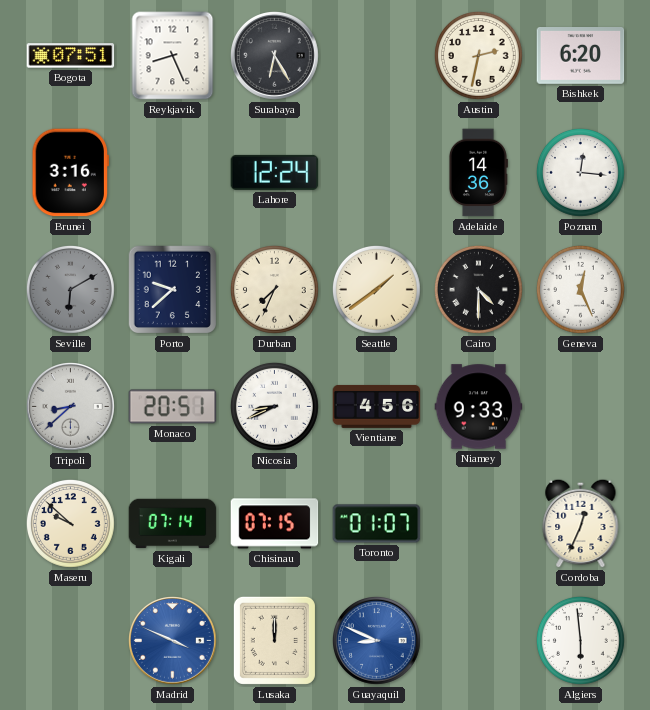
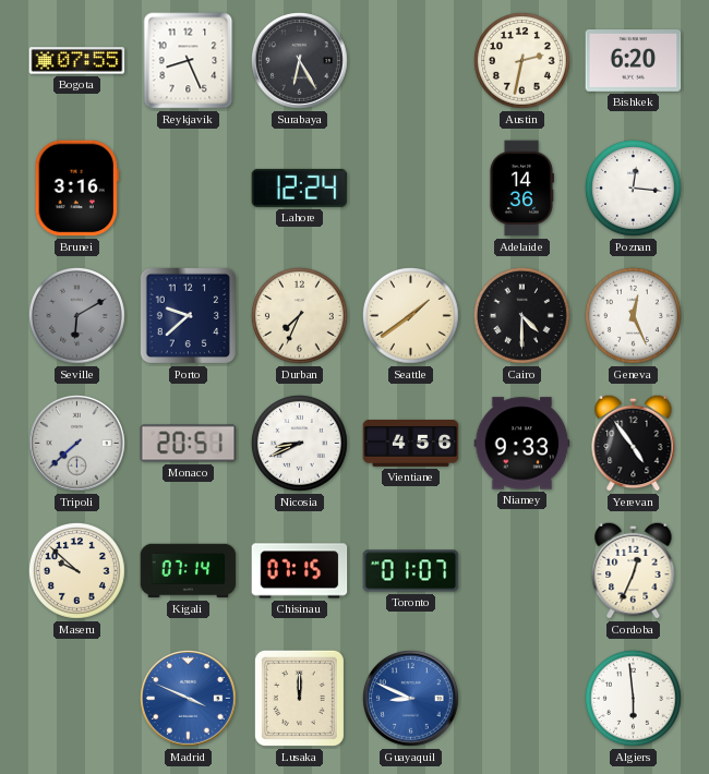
Bogota: 07:51 -> 07:55
Tripoli: 8:38 -> 7:38
Yerevan: none -> 4:54
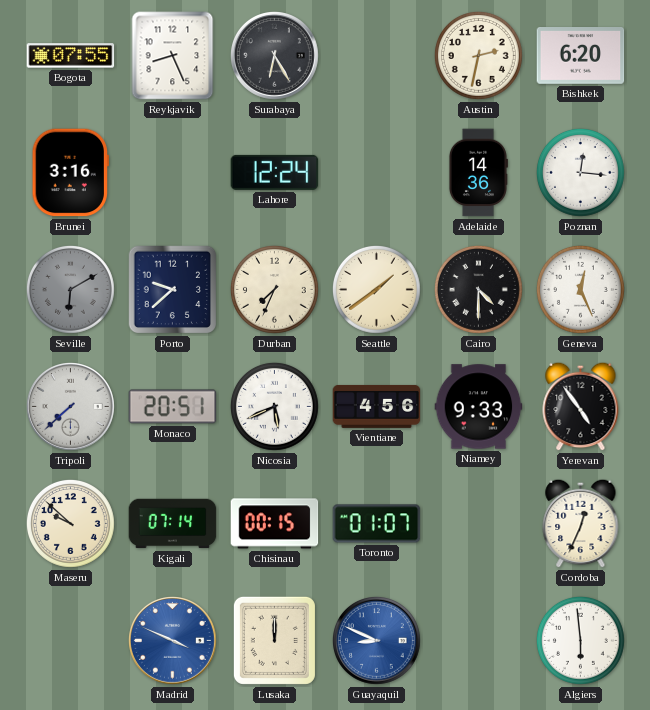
Nicosia: 8:41 -> 5:41
Chisinau: 07:15 -> 00:15
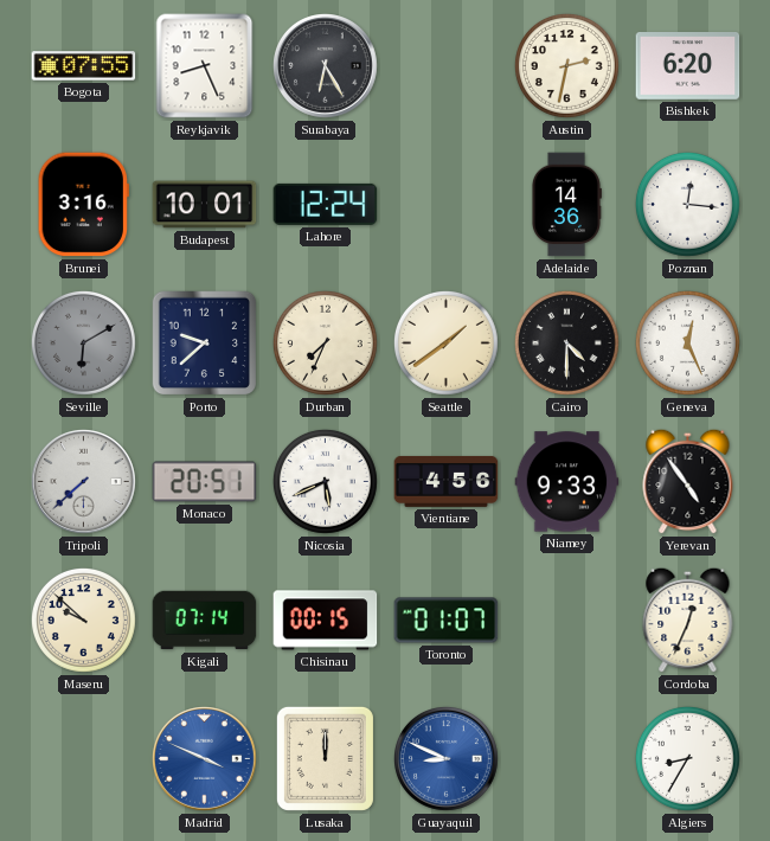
Budapest: none -> 10:01
Algiers: 5:59 -> 8:35
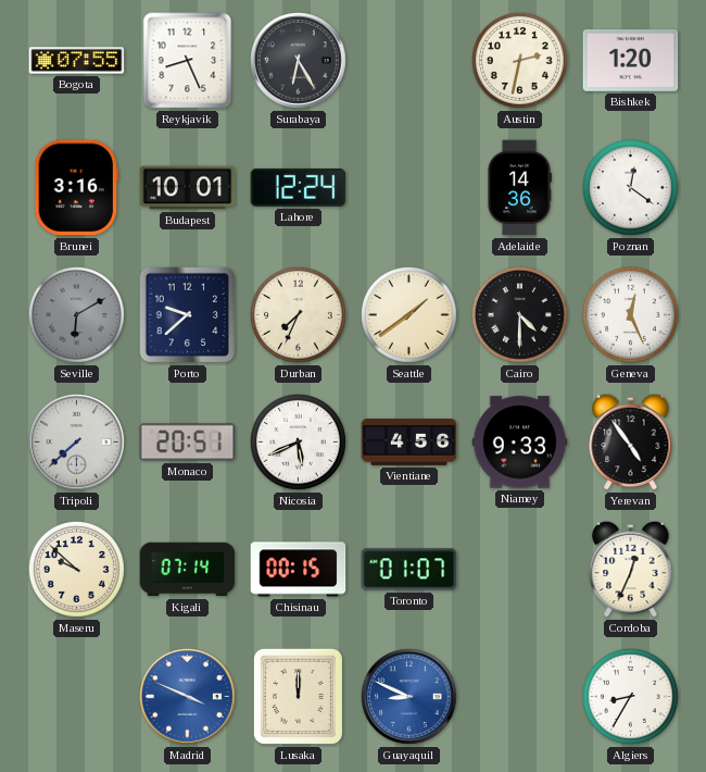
Bishkek: 6:20 -> 1:20
Poznan: 12:16 -> 12:21
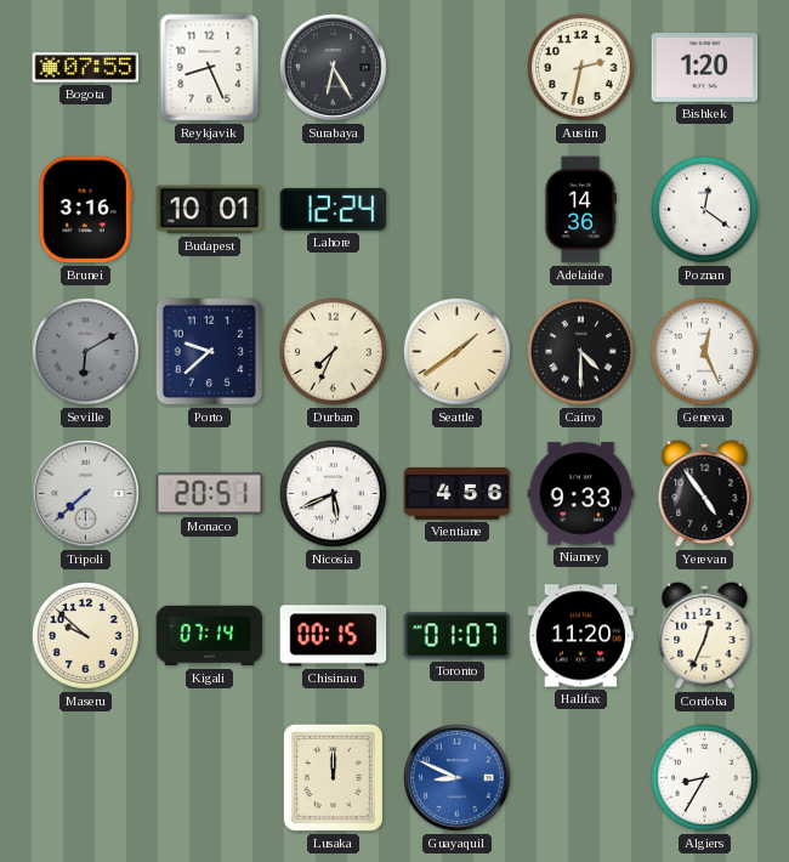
Halifax: none -> 11:20
Madrid: 3:49 -> none
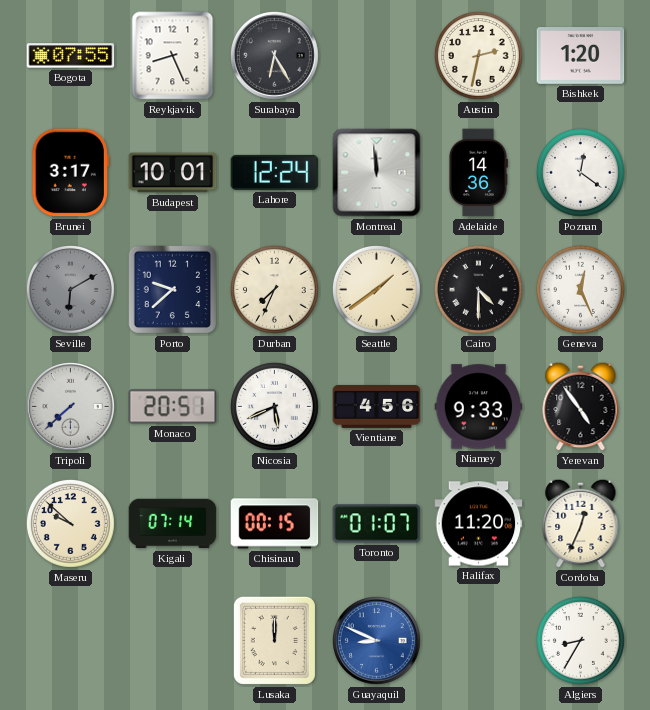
Brunei: 3:16 -> 3:17
Montreal: none -> 11:59
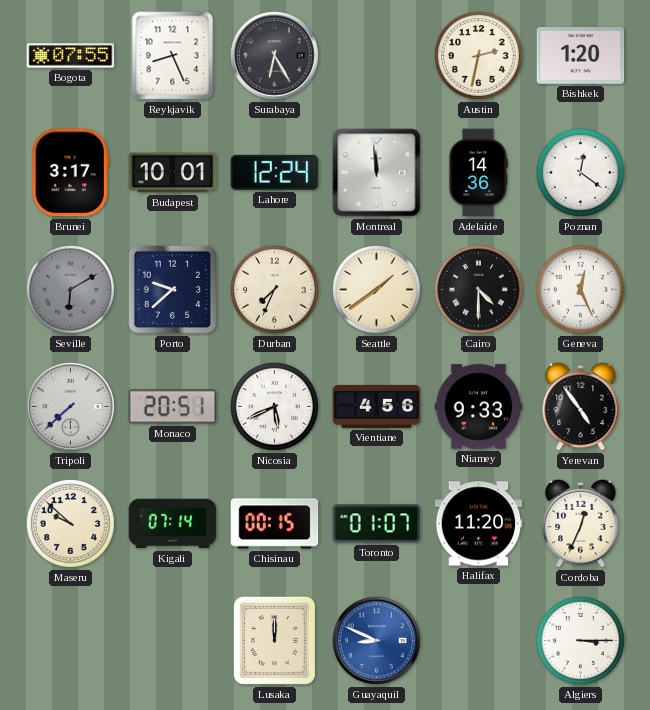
Algiers: 8:35 -> 3:15
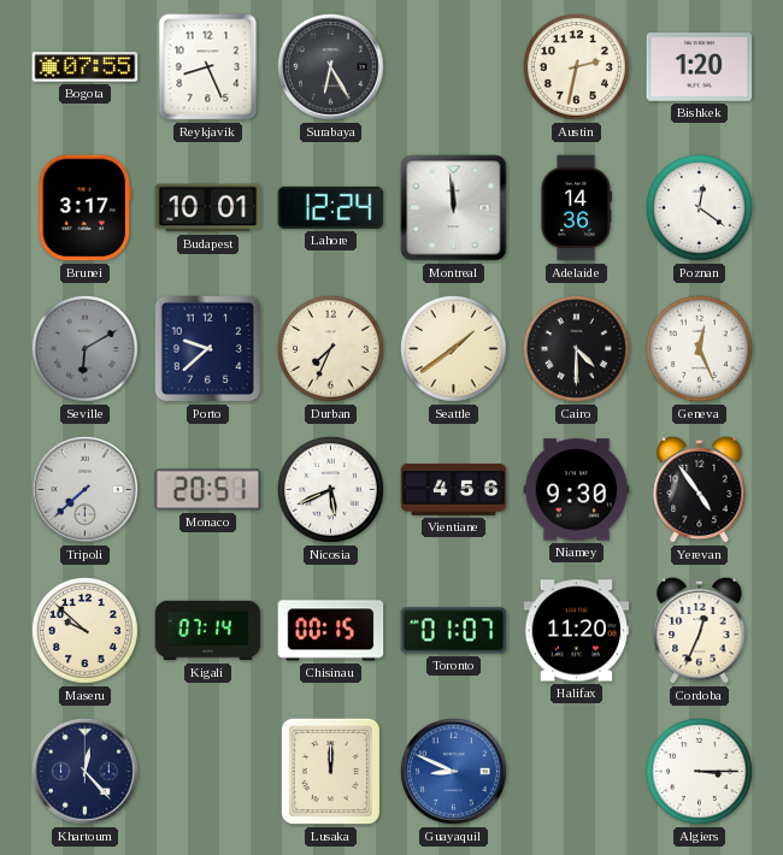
Niamey: 9:33 -> 9:30
Khartoum: none -> 12:23
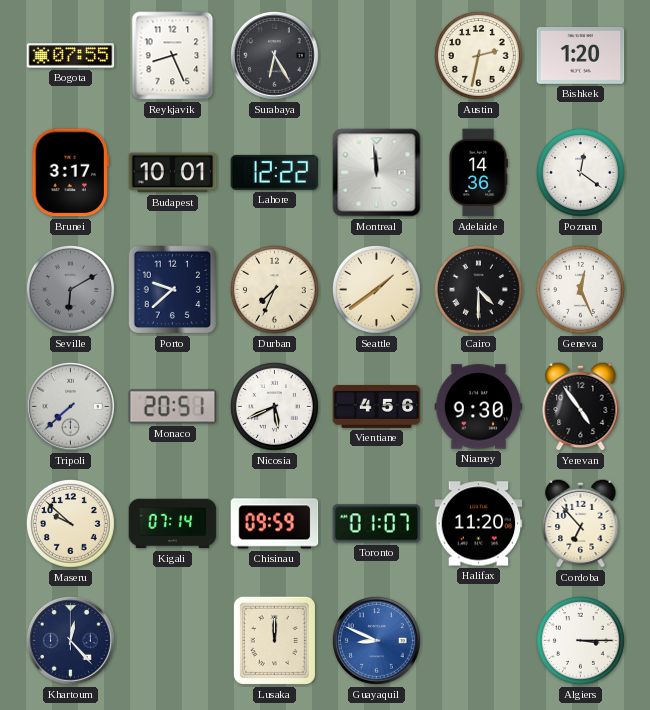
Lahore: 12:24 -> 12:22
Chisinau: 00:15 -> 09:59
Cordoba: 12:34 -> 6:53
